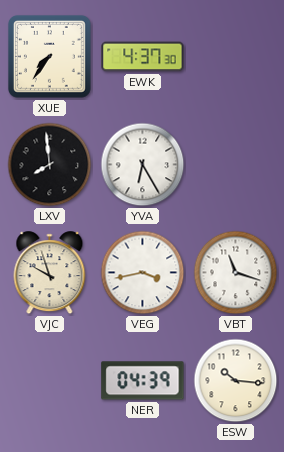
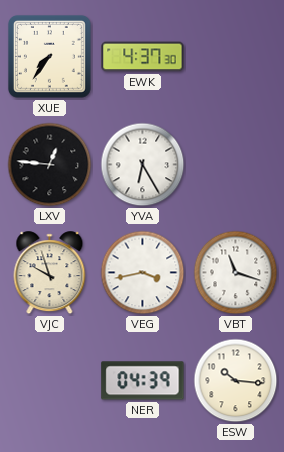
LXV: 7:59 -> 12:46
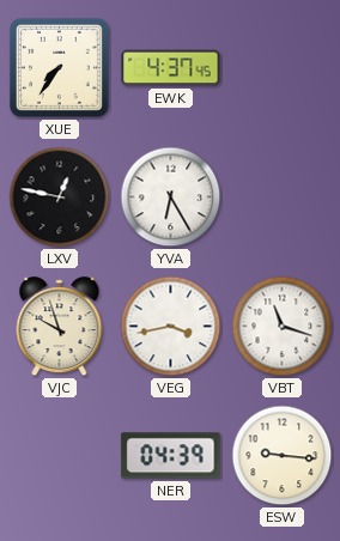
EWK: 4:37:30 -> 4:37:45
LXV: 12:46 -> 12:47
ESW: 10:16 -> 9:16
